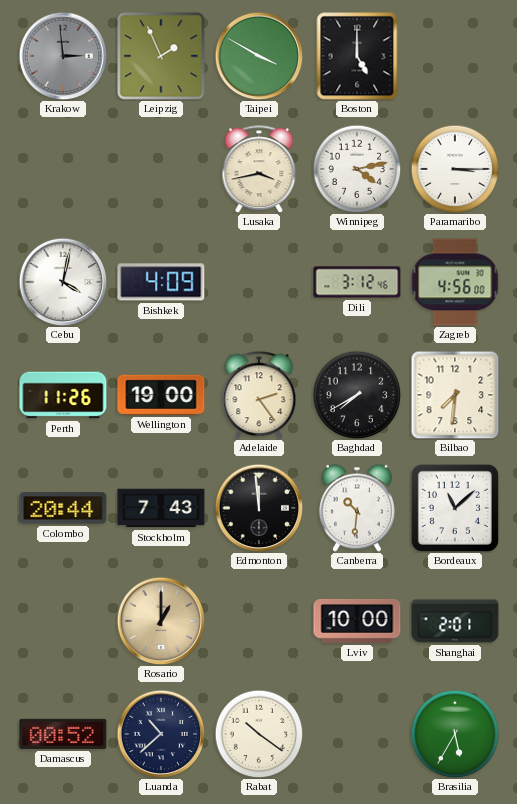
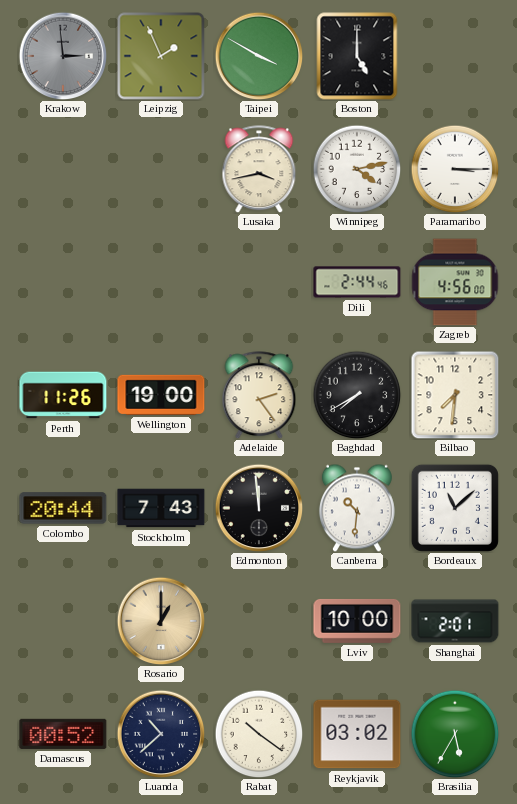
Cebu: 4:02 -> none
Bishkek: 4:09 -> none
Dili: 3:12 -> 2:44
Reykjavik: none -> 03:02
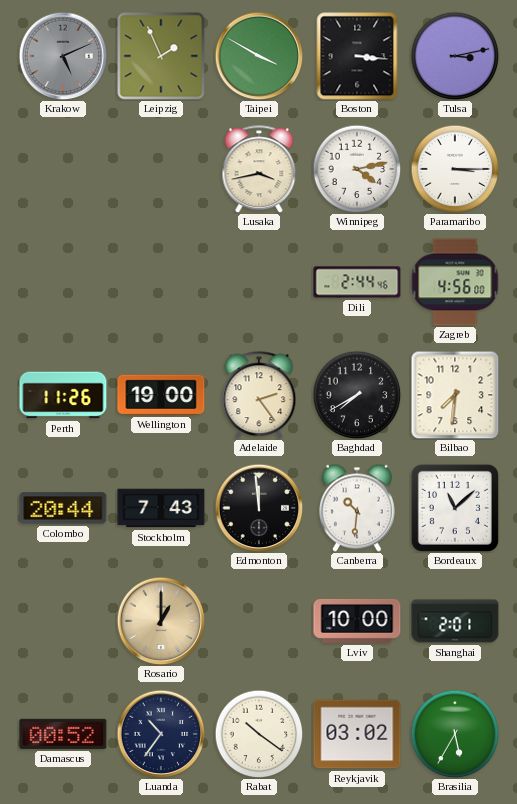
Krakow: 2:59 -> 5:11
Boston: 5:00 -> 3:16
Tulsa: none -> 3:13
Luanda: 10:38 -> 10:36
